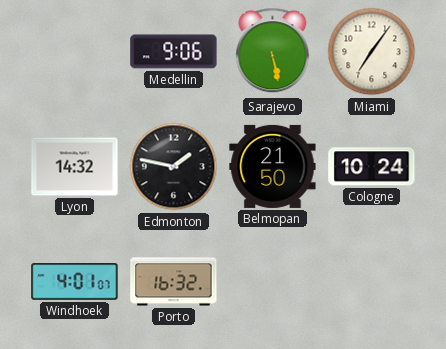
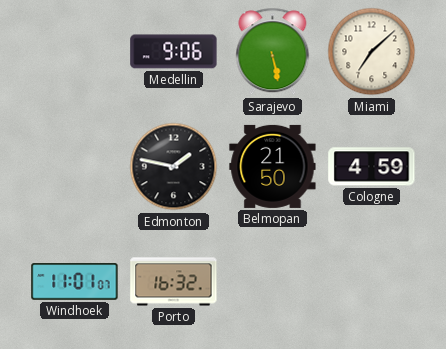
Miami: 7:06 -> 7:08
Lyon: 14:32 -> none
Cologne: 10:24 -> 4:59
Windhoek: 4:01 -> 11:01
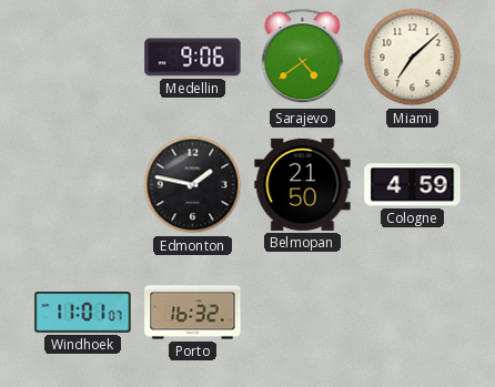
Sarajevo: 5:28 -> 4:39
